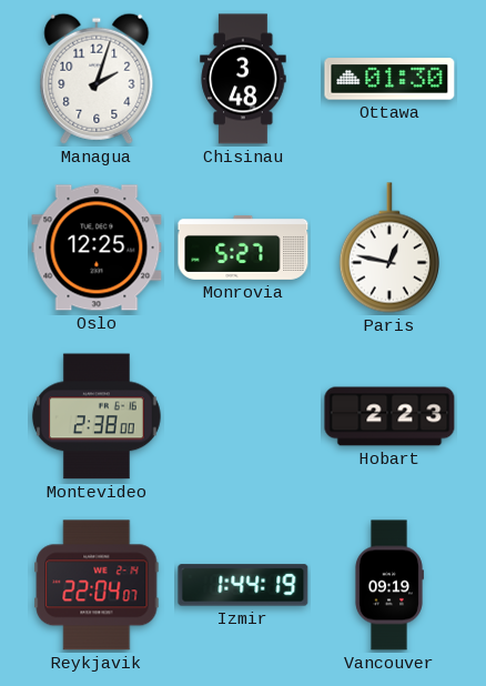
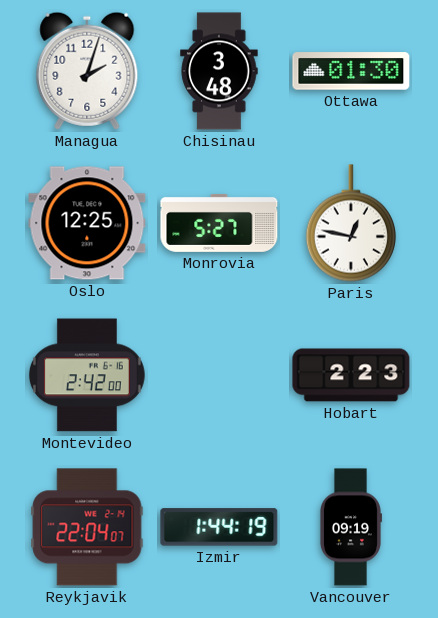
Montevideo: 2:38 -> 2:42
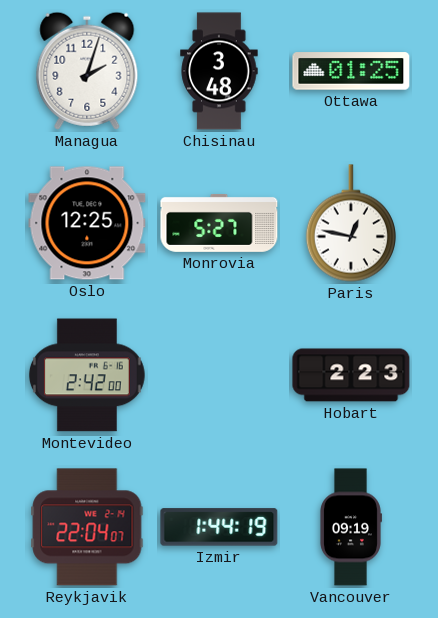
Ottawa: 01:30 -> 01:25
